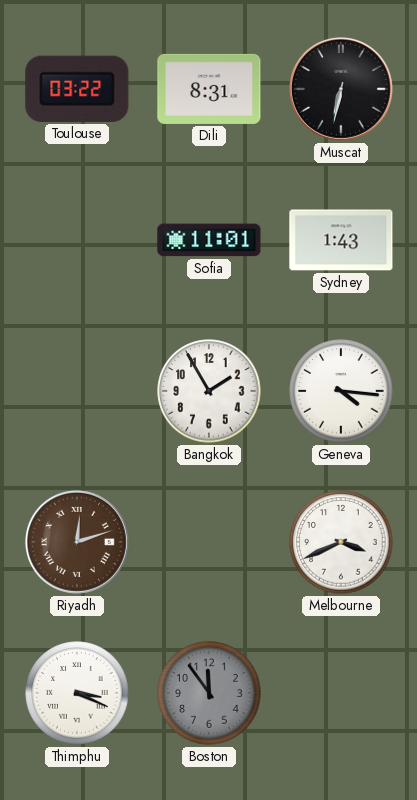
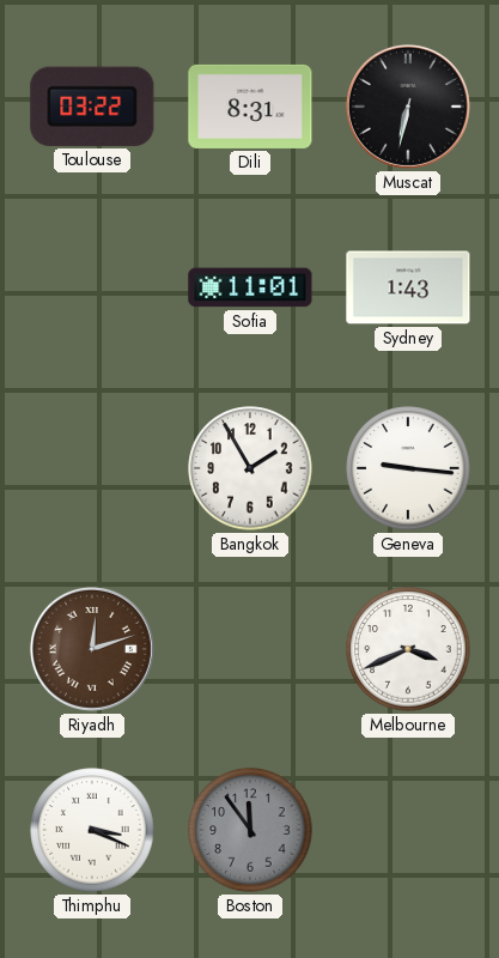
Geneva: 4:16 -> 9:16
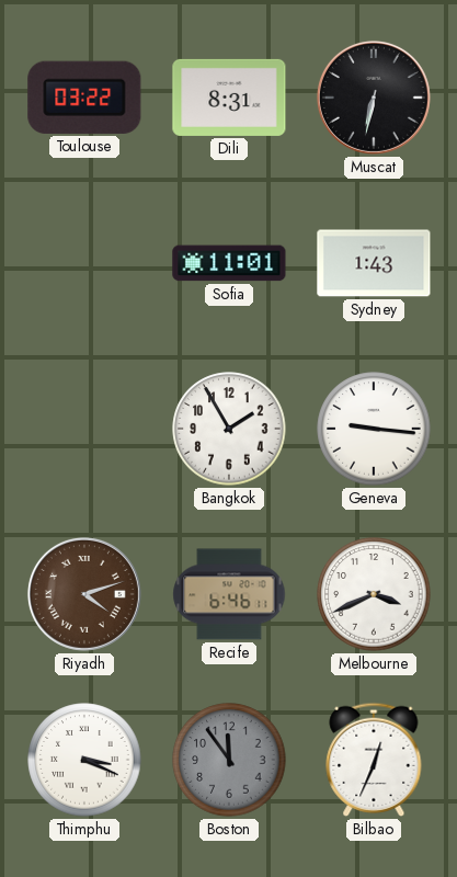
Riyadh: 12:12 -> 4:12
Recife: none -> 6:46
Bilbao: none -> 12:34
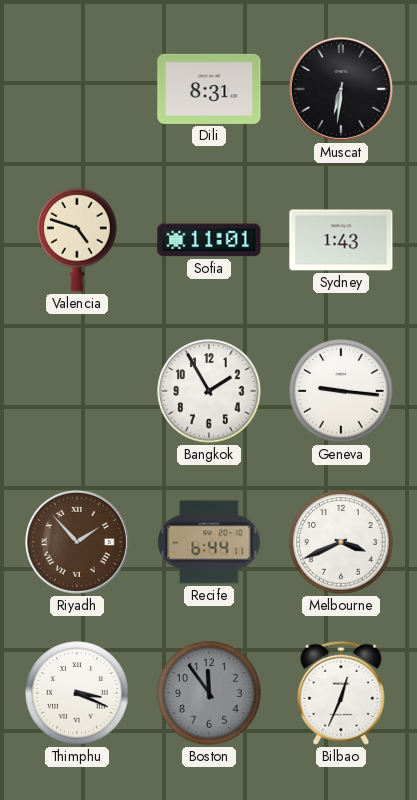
Toulouse: 03:22 -> none
Muscat: 6:32 -> 6:31
Valencia: none -> 4:48
Riyadh: 4:12 -> 1:53
Recife: 6:46 -> 6:44
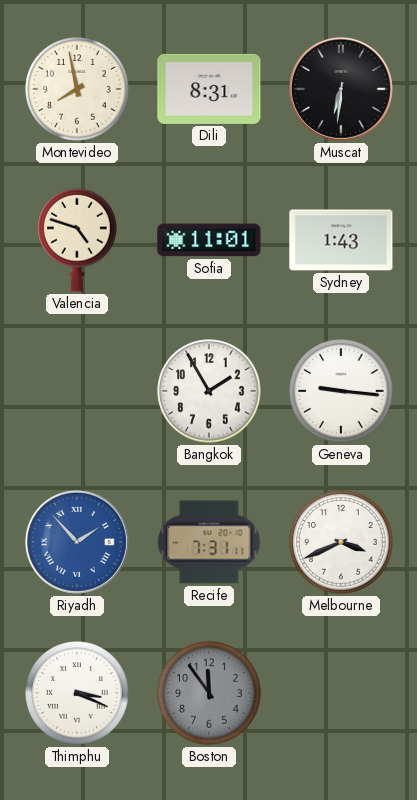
Montevideo: none -> 7:58
Riyadh dial: brown -> blue
Recife: 6:44 -> 7:31
Bilbao: 12:34 -> none
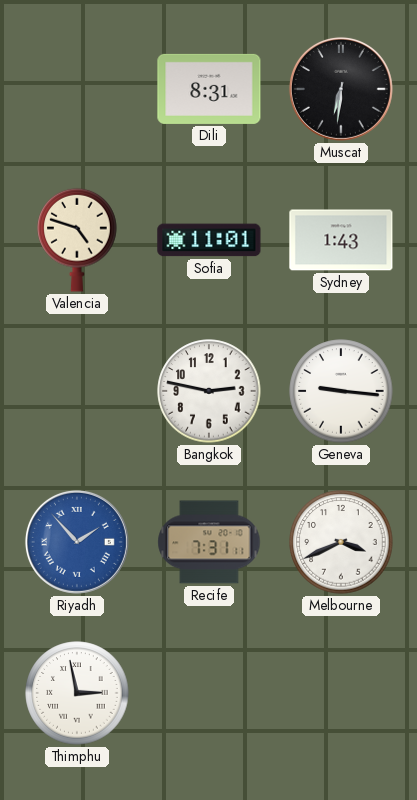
Montevideo: 7:58 -> none
Bangkok: 1:55 -> 2:47
Thimphu: 3:19 -> 2:58
Boston: 11:54 -> none
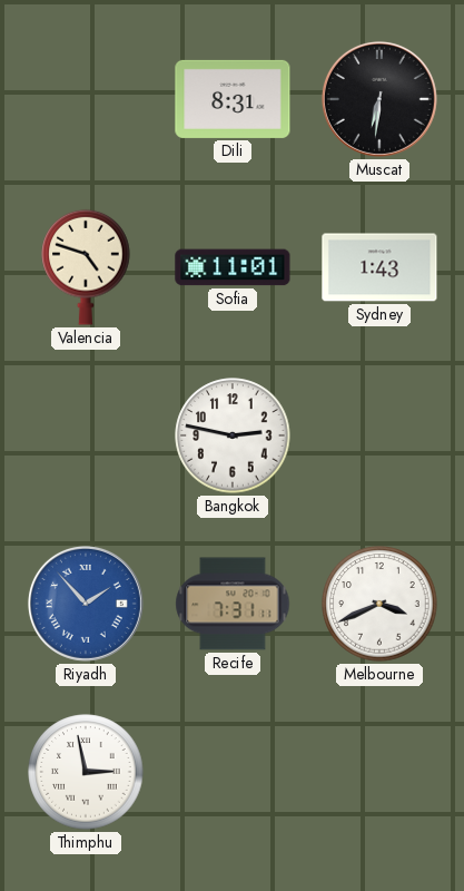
Geneva: 9:16 -> none
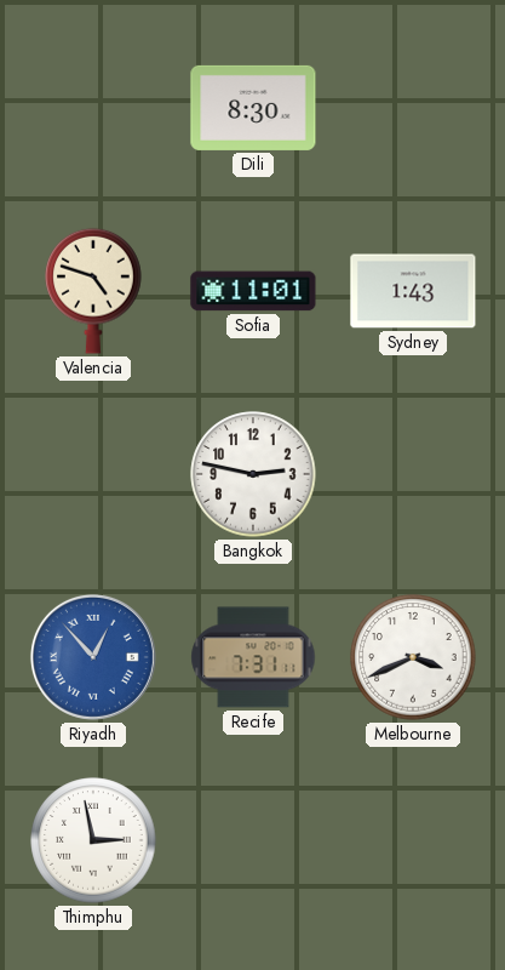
Dili: 8:31 -> 8:30
Muscat: 6:31 -> none
Riyadh: 1:53 -> 12:53
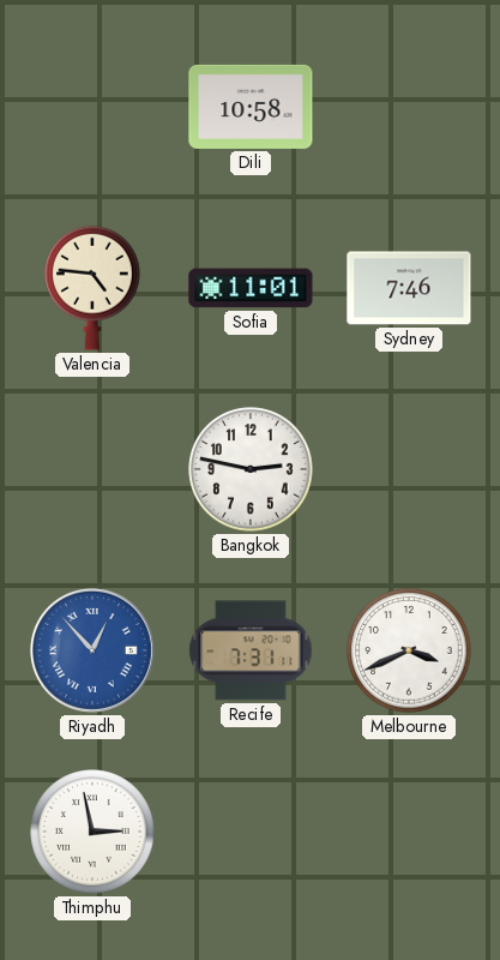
Dili: 8:30 -> 10:58
Valencia: 4:48 -> 4:46
Sydney: 1:43 -> 7:46
